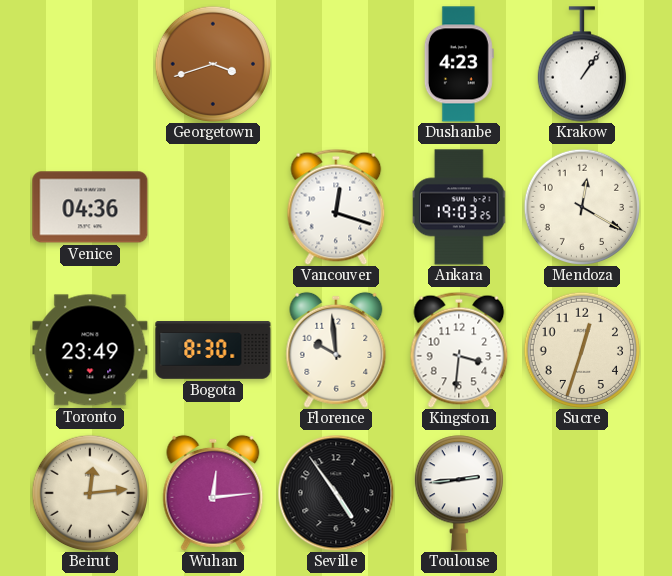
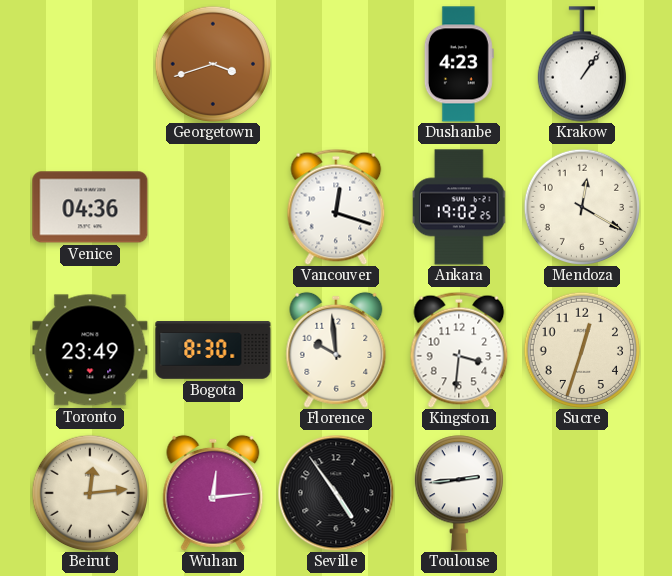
Ankara: 19:03 -> 19:02
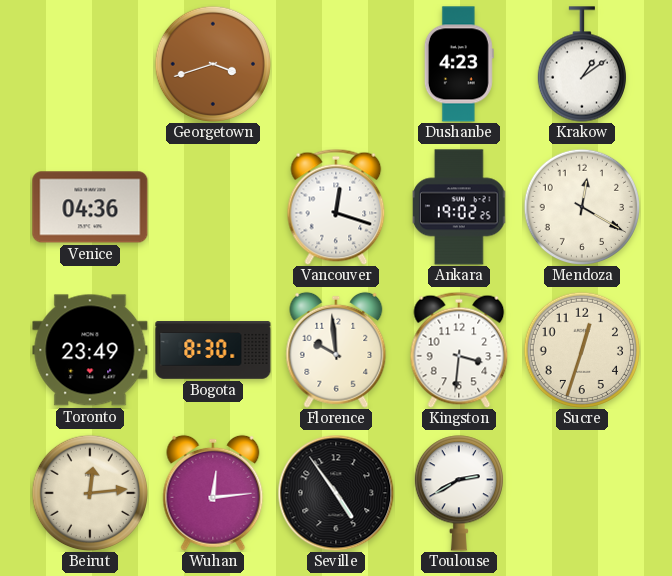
Krakow: 1:06 -> 1:09
Toulouse: 2:44 -> 2:40
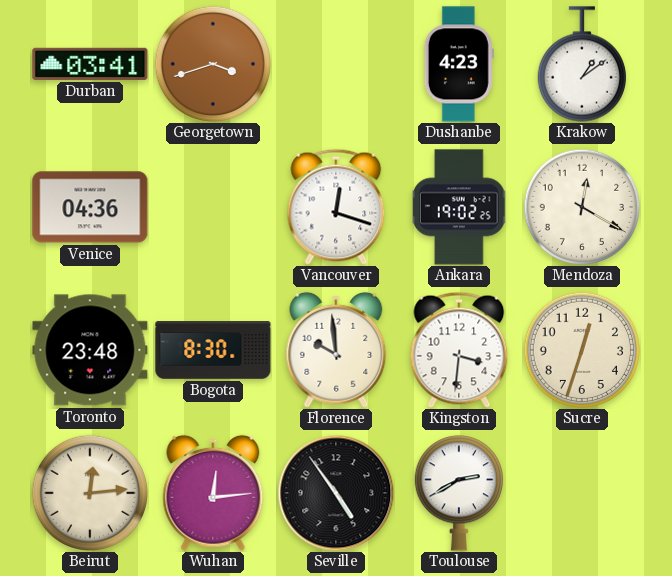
Durban: none -> 03:41
Toronto: 23:49 -> 23:48
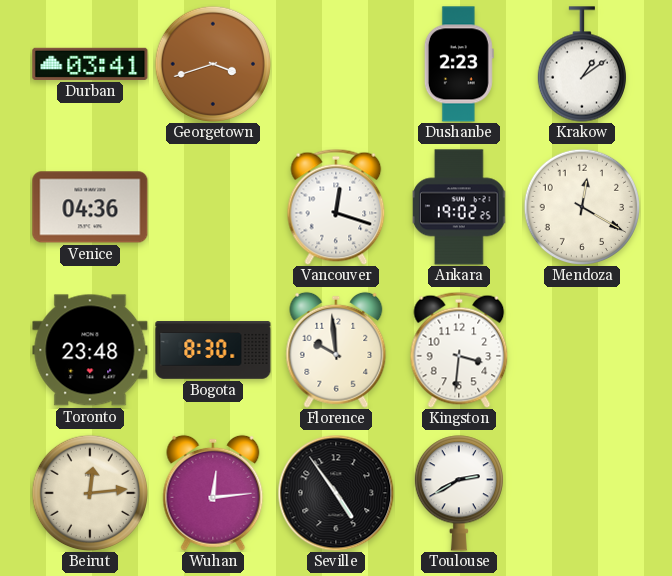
Dushanbe: 4:23 -> 2:23
Sucre: 12:33 -> none
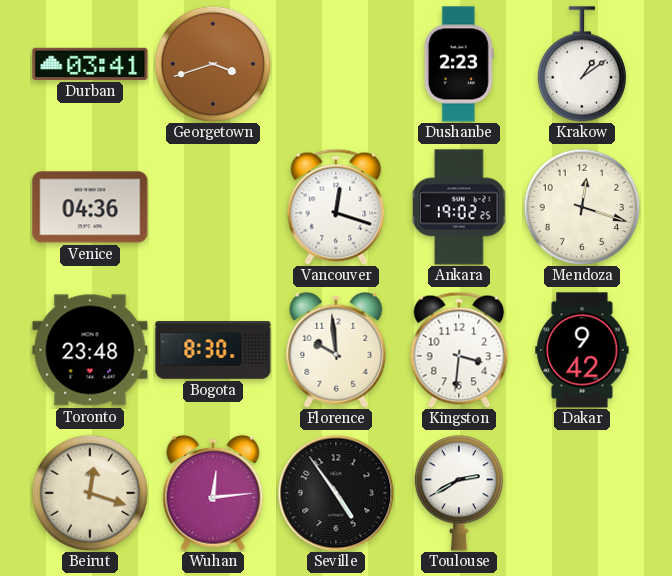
Mendoza: 12:20 -> 12:18
Dakar: none -> 9:42
Beirut: 12:14 -> 12:18
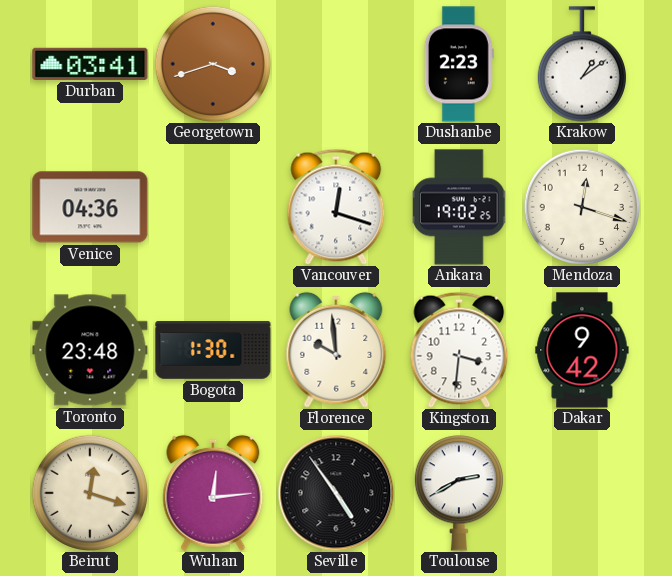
Bogota: 8:30 -> 1:30
